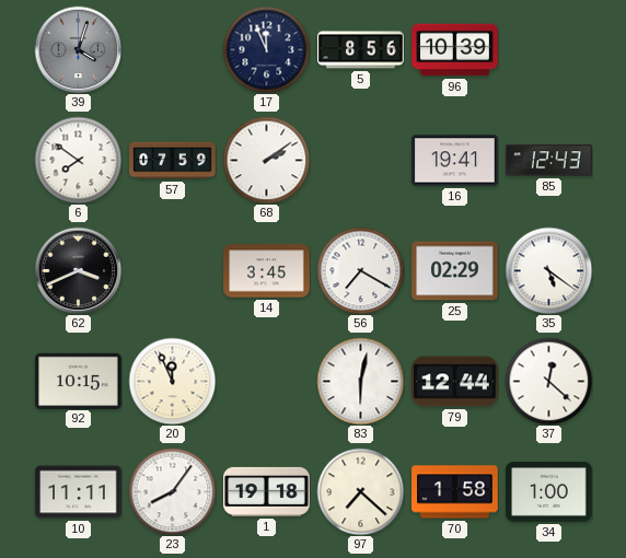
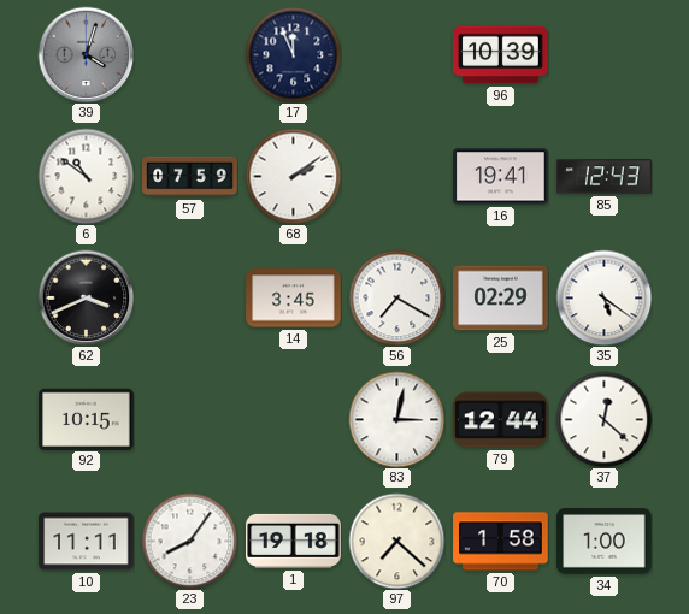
5: 8:56 -> none
6: 7:51 -> 10:51
20: 11:56 -> none
83: 6:02 -> 3:02
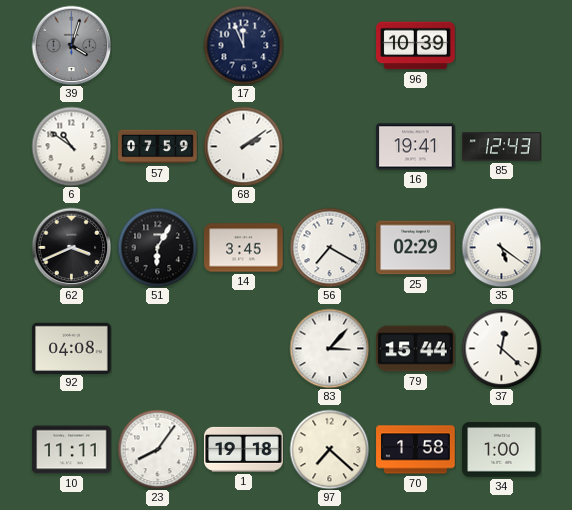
51: none -> 6:05
92: 10:15 -> 04:08
83: 3:02 -> 3:07
79: 12:44 -> 15:44
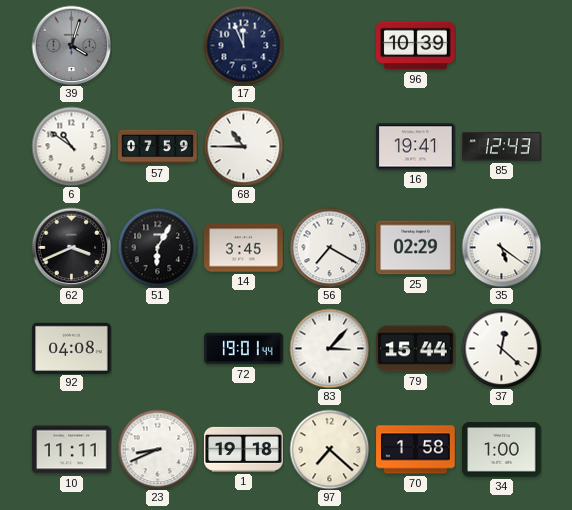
68: 2:09 -> 10:45
72: none -> 19:01
23: 8:06 -> 8:41
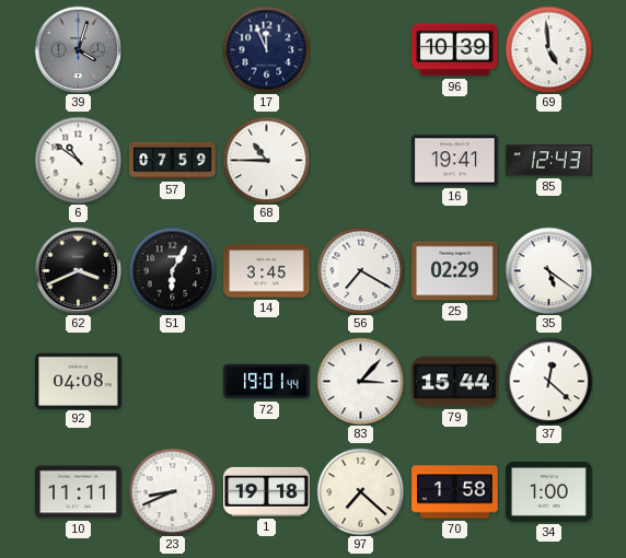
69: none -> 4:59
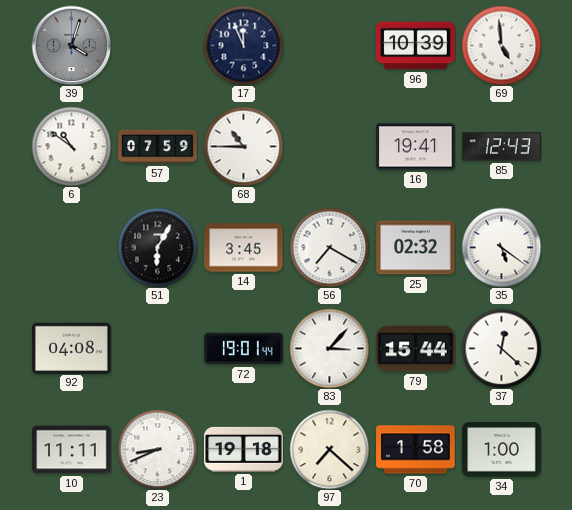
62: 3:41 -> none
25: 02:29 -> 02:32
